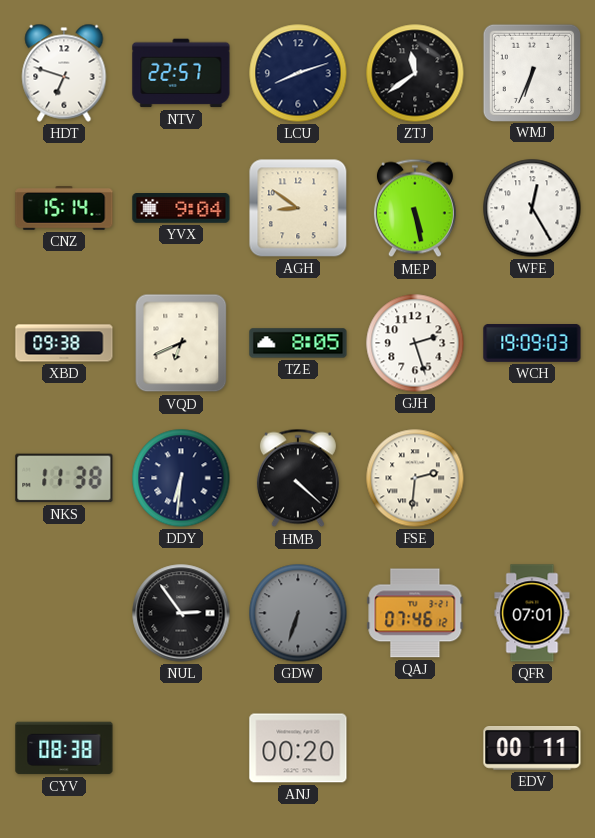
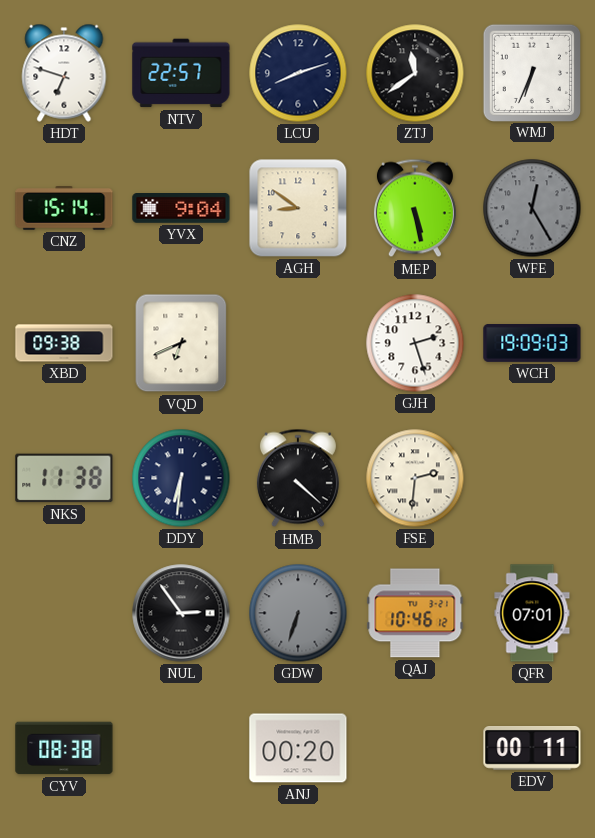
WFE dial: white -> grey
TZE: 8:05 -> none
QAJ: 07:46 -> 10:46
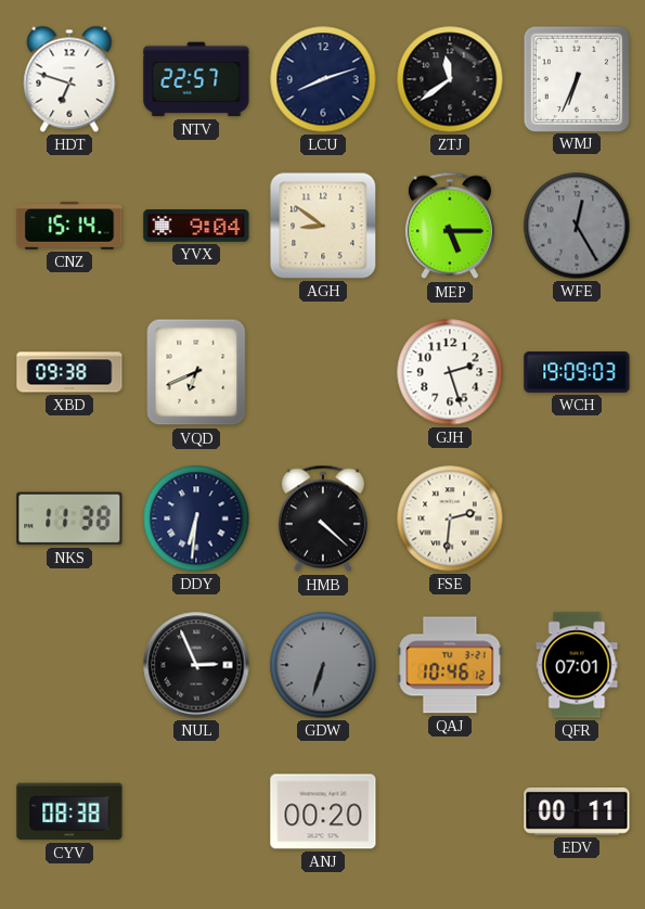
MEP: 5:28 -> 5:15
NUL: 2:54 -> 2:56
